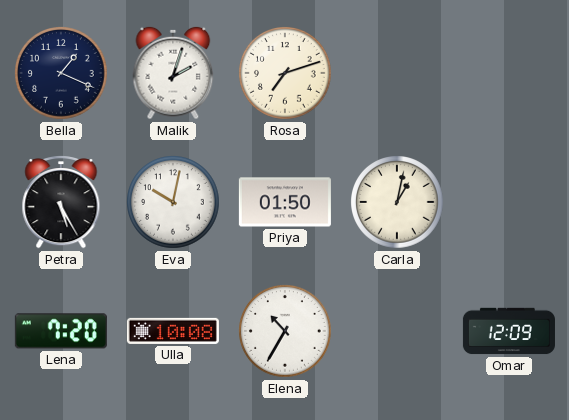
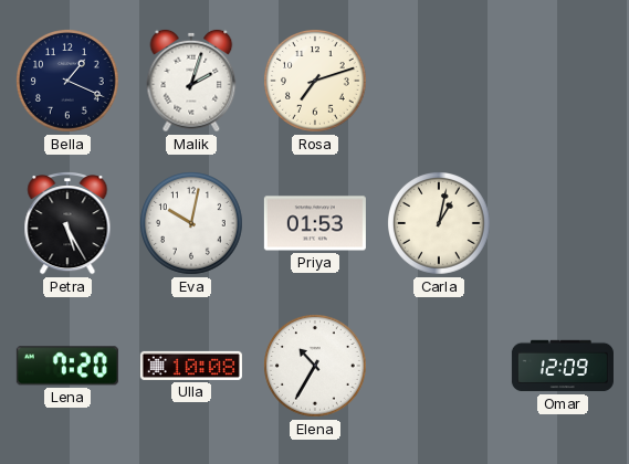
Priya: 01:50 -> 01:53
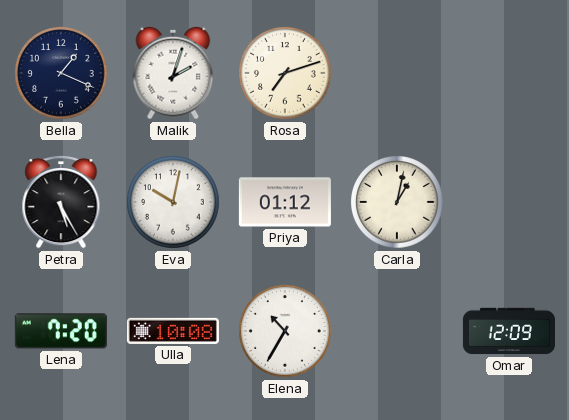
Priya: 01:53 -> 01:12
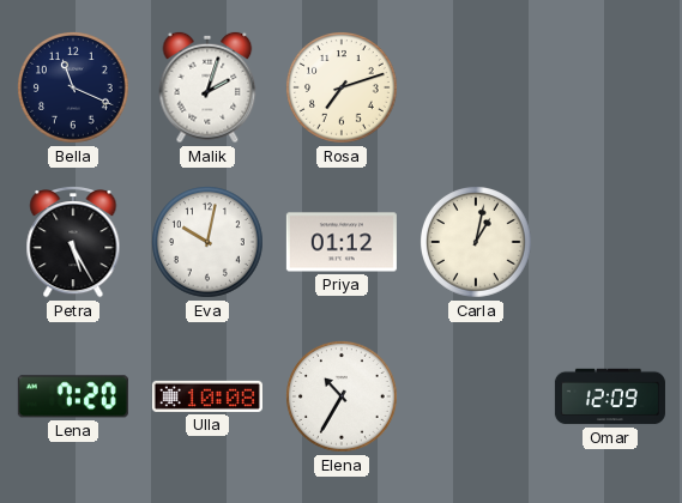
Bella: 1:19 -> 11:19
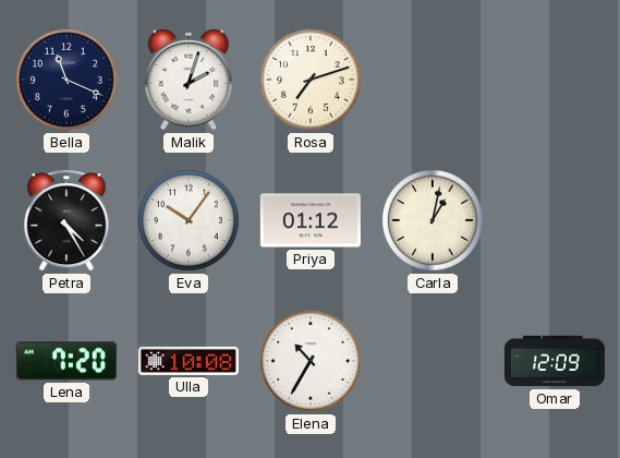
Petra: 5:25 -> 4:25
Eva: 10:02 -> 10:06
